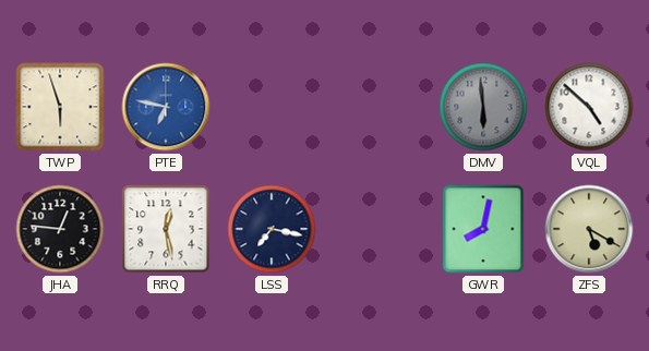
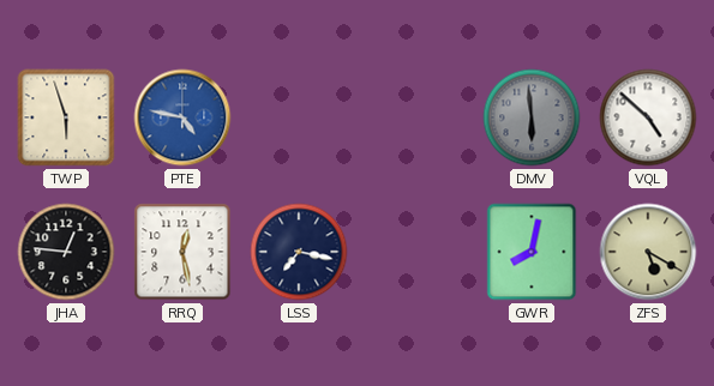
PTE: 6:47 -> 4:47
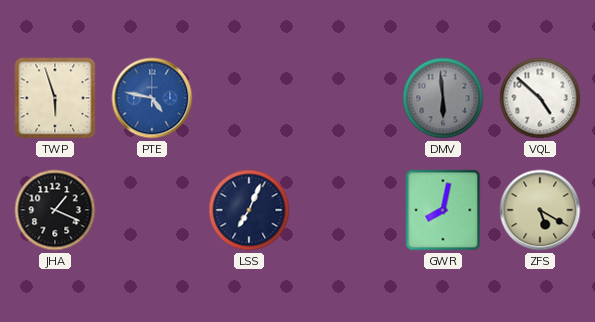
JHA: 12:46 -> 1:19
RRQ: 12:28 -> none
LSS: 7:17 -> 7:04
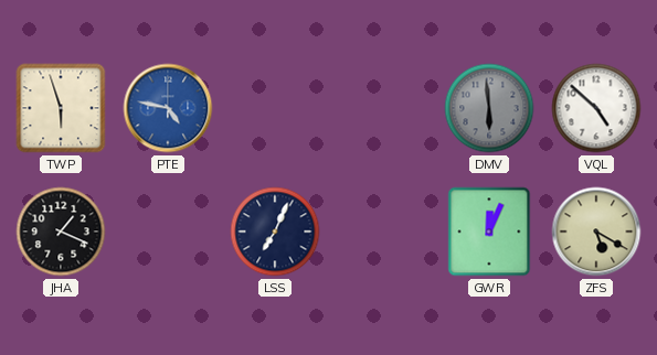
GWR: 8:02 -> 12:04
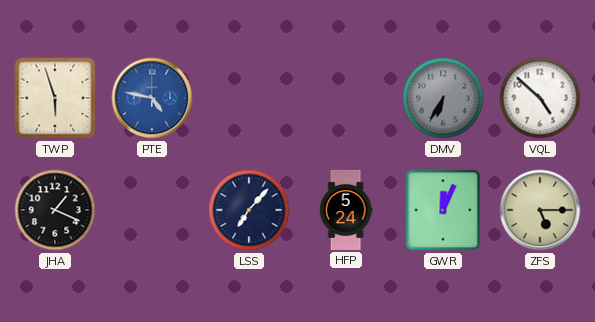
DMV: 5:59 -> 6:35
LSS: 7:04 -> 7:07
HFP: none -> 5:24
ZFS: 5:20 -> 5:15
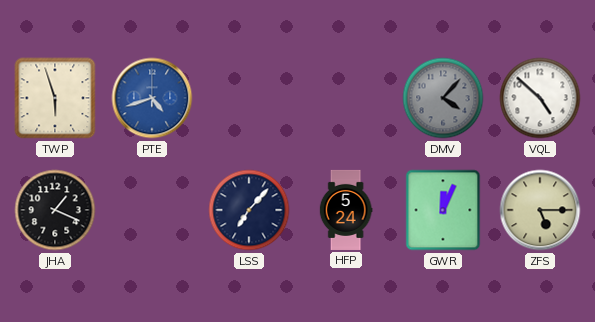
PTE: 4:47 -> 4:42
DMV: 6:35 -> 4:07
